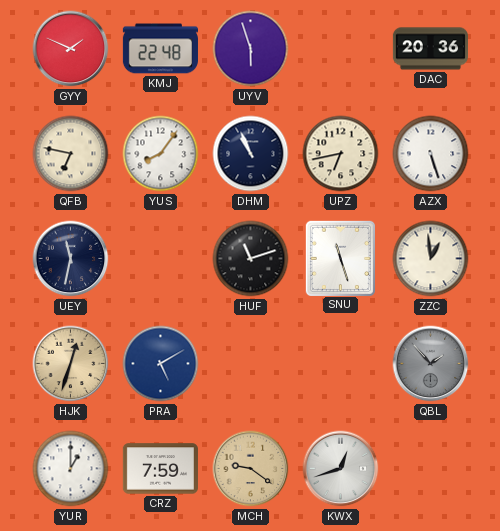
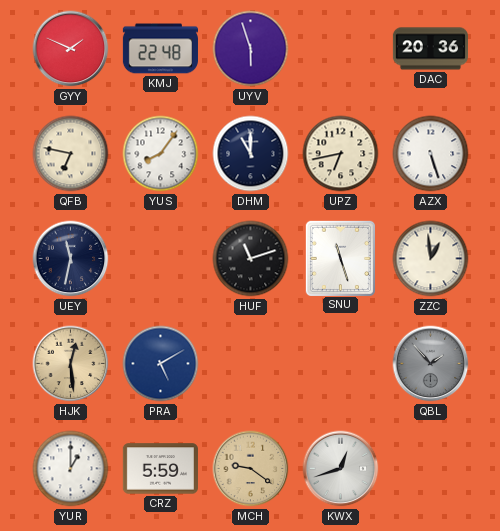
DHM: 10:56 -> 11:00
HJK: 12:33 -> 12:29
CRZ: 7:59 -> 5:59
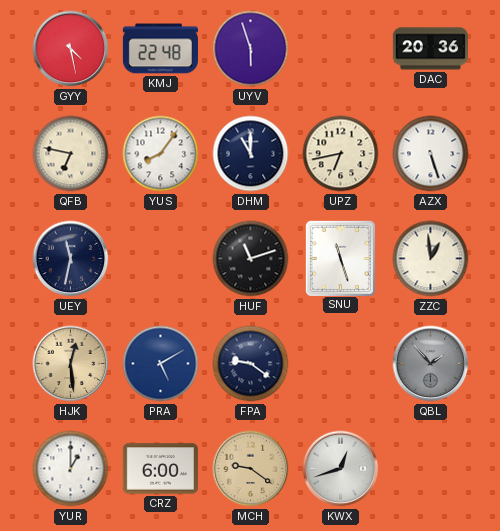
GYY: 1:49 -> 4:28
FPA: none -> 9:21
CRZ: 5:59 -> 6:00
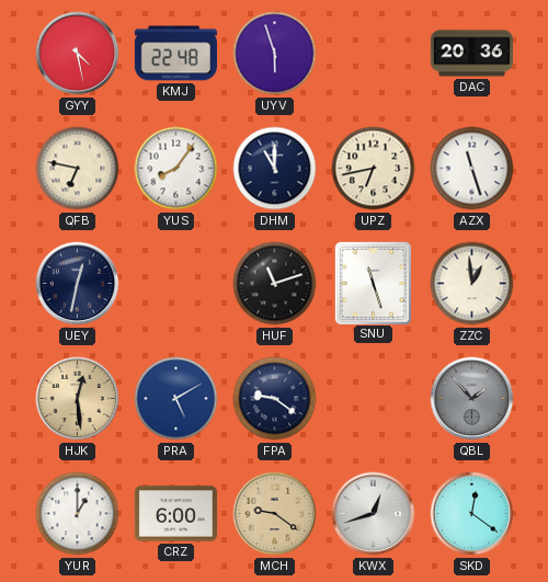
AZX: 5:27 -> 11:27
UEY: 11:32 -> 12:32
SKD: none -> 12:21
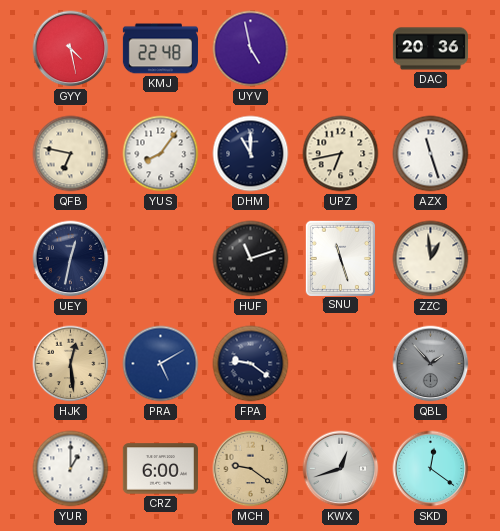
UYV: 5:57 -> 4:58
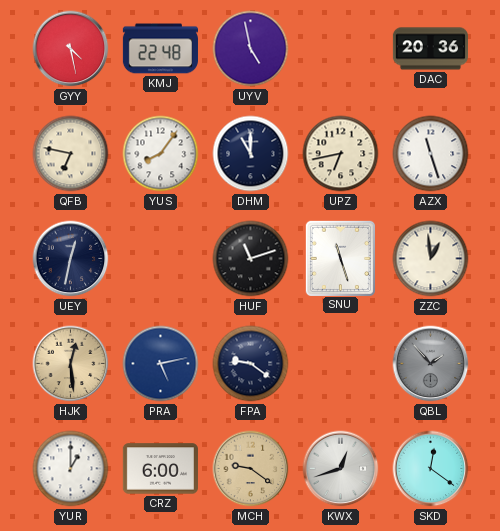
PRA: 5:10 -> 5:13
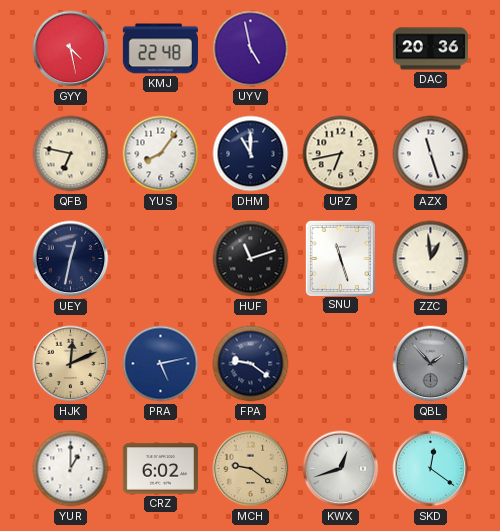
HJK: 12:29 -> 12:11
CRZ: 6:00 -> 6:02
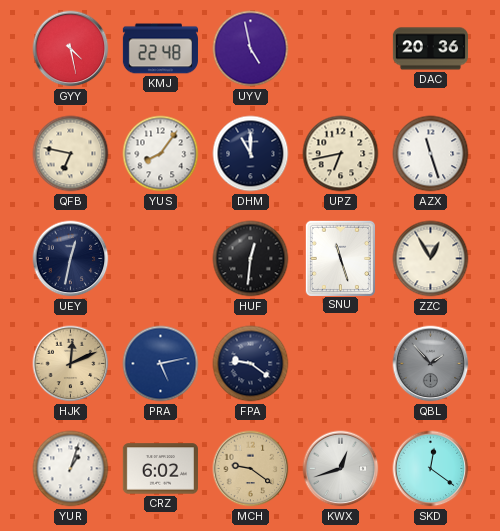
HUF: 11:12 -> 12:31
ZZC: 12:59 -> 12:55
YUR: 1:00 -> 1:03
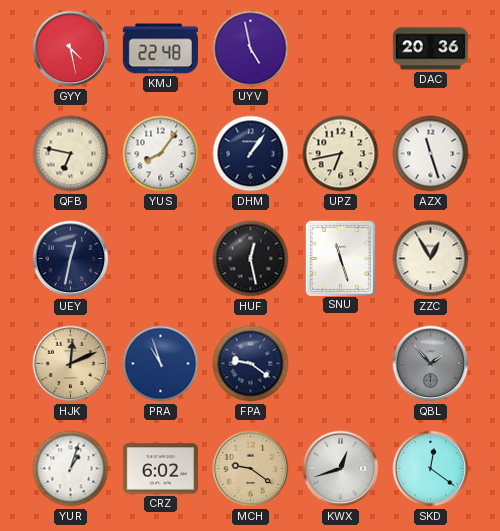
DHM: 11:00 -> 1:06
HUF: 12:31 -> 12:28
PRA: 5:13 -> 10:57
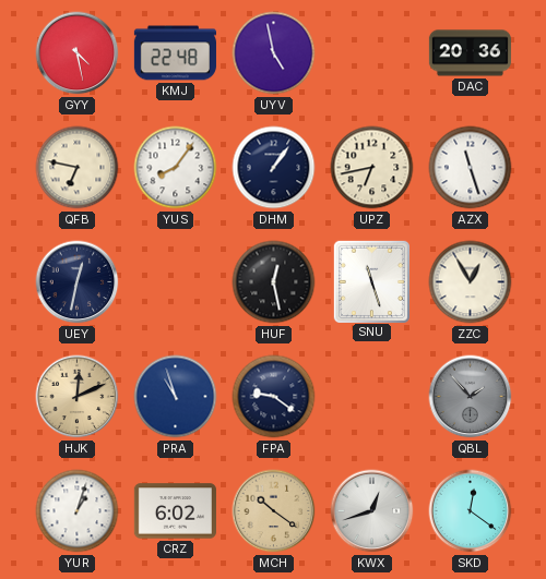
MCH: 9:21 -> 10:21
